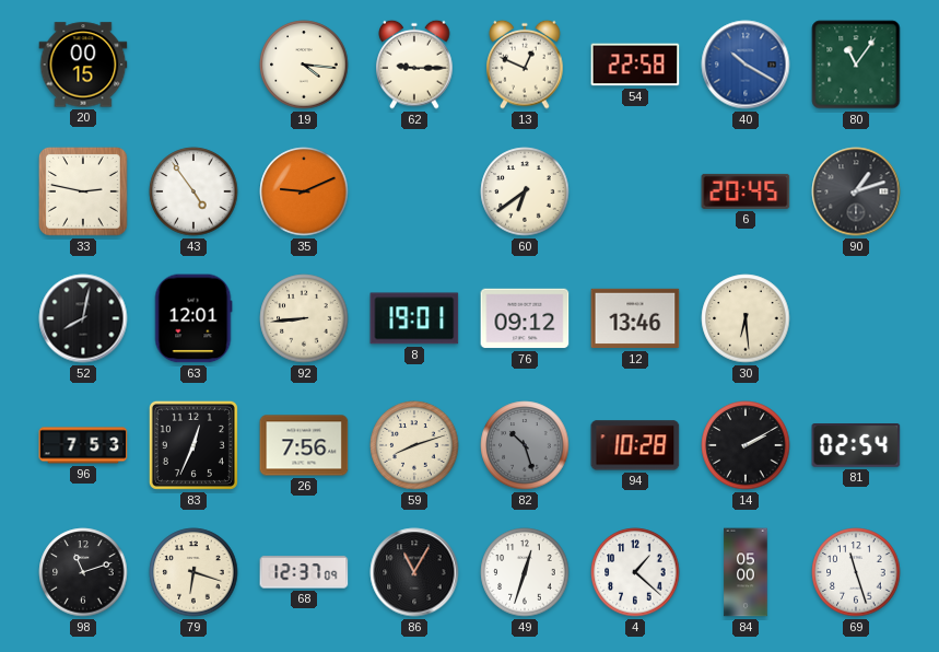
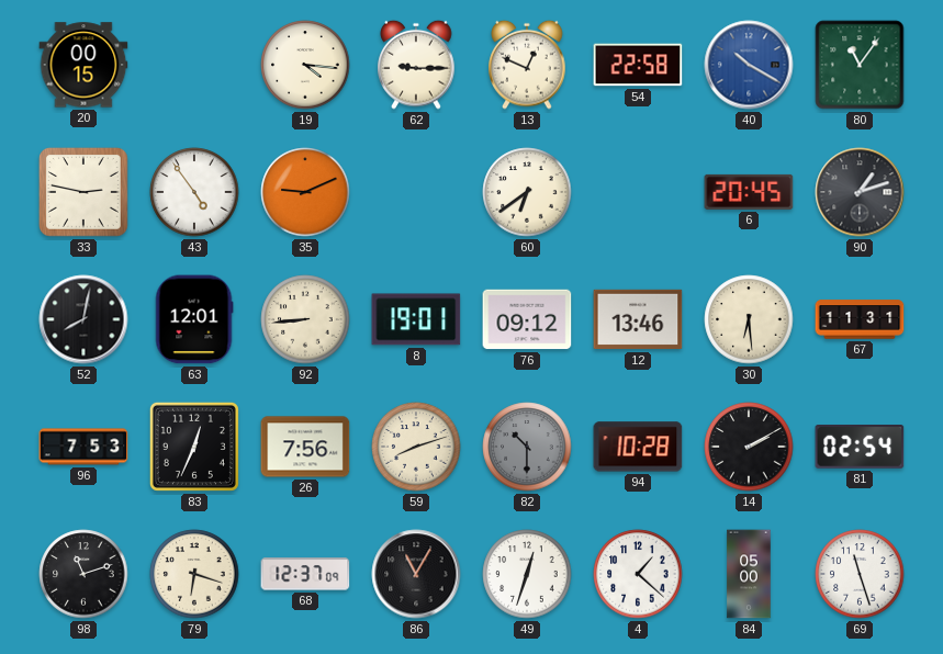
67: none -> 11:31
82: 10:27 -> 10:30
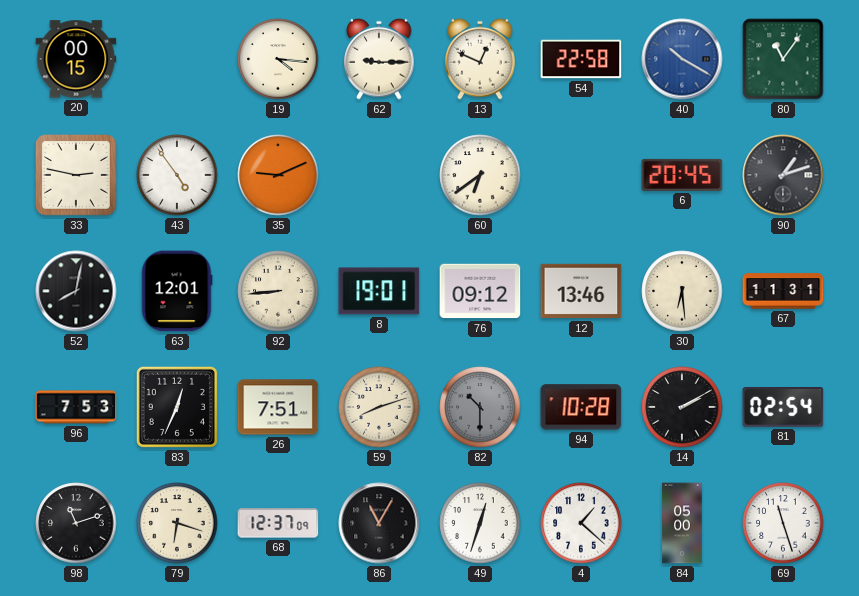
26: 7:56 -> 7:51
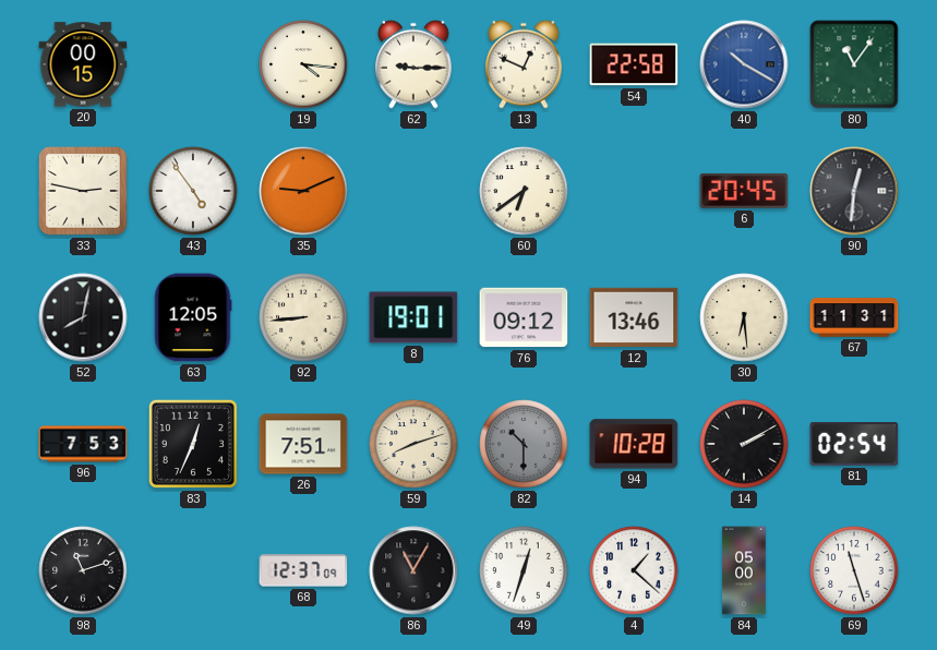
90: 1:12 -> 12:31
63: 12:01 -> 12:05
79: 6:18 -> none
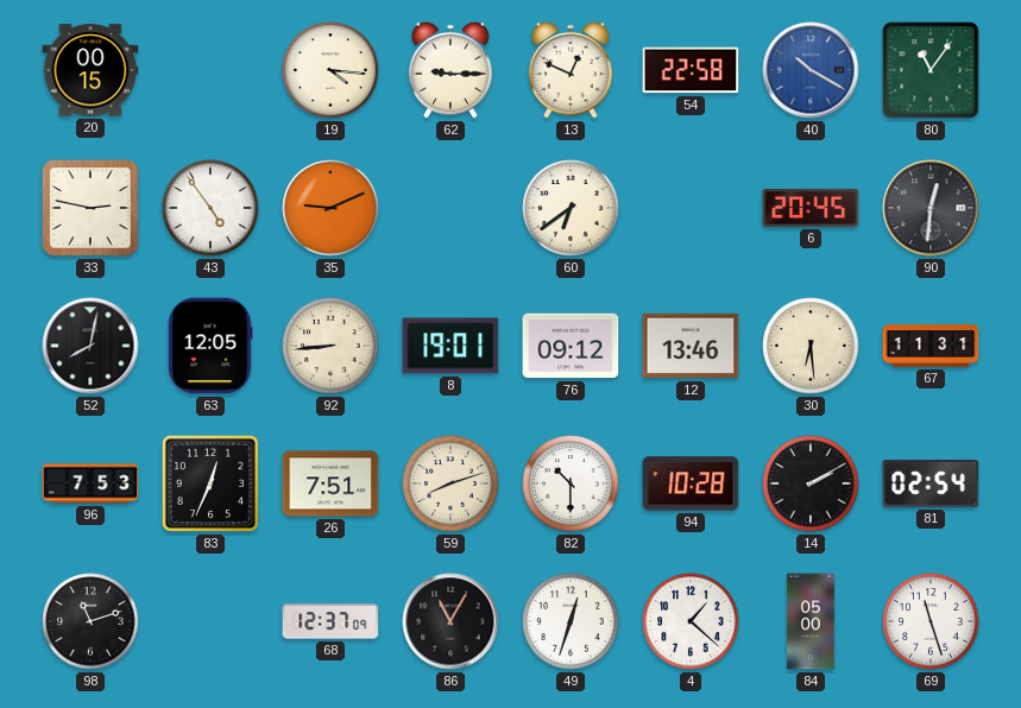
82 dial: grey -> white
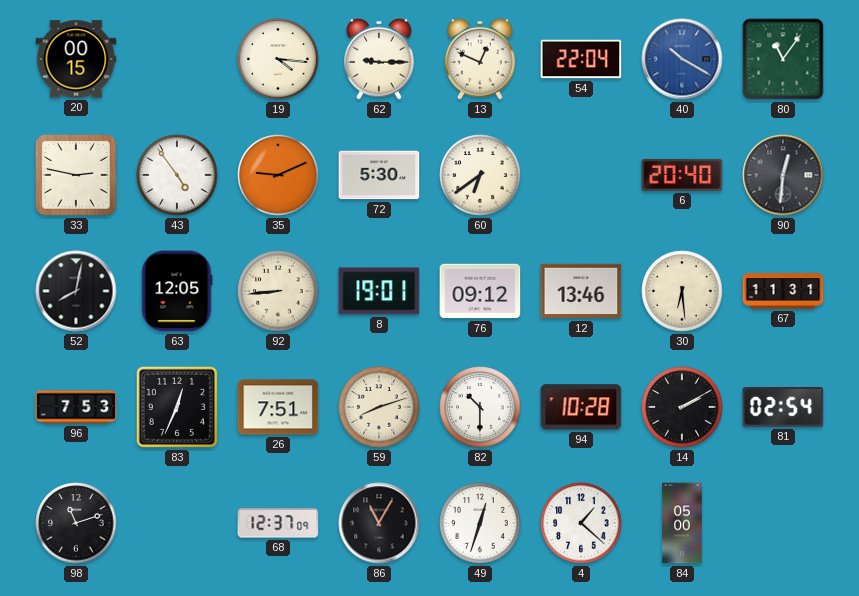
54: 22:58 -> 22:04
72: none -> 5:30
6: 20:45 -> 20:40
69: 11:27 -> none
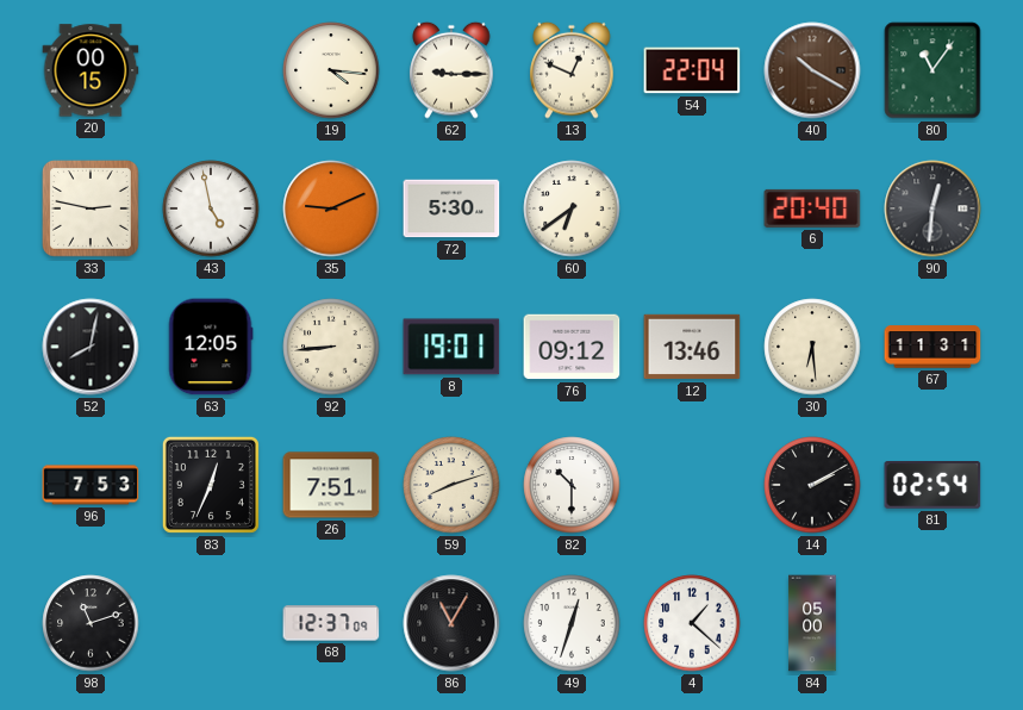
40 dial: blue -> brown
43: 4:54 -> 4:58
94: 10:28 -> none
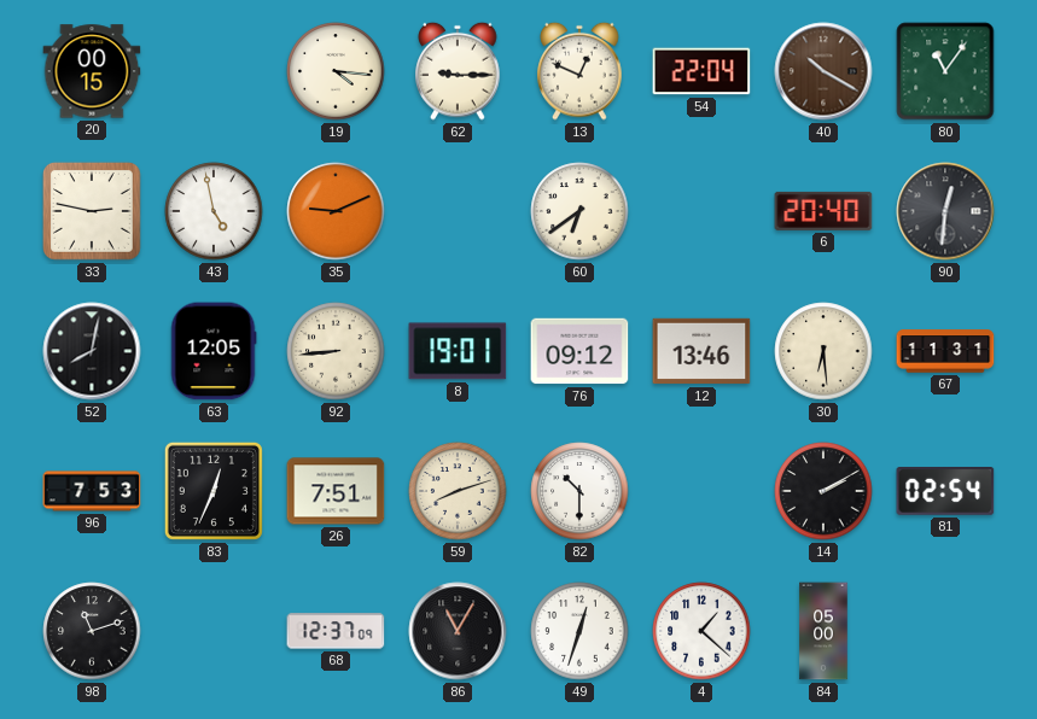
72: 5:30 -> none
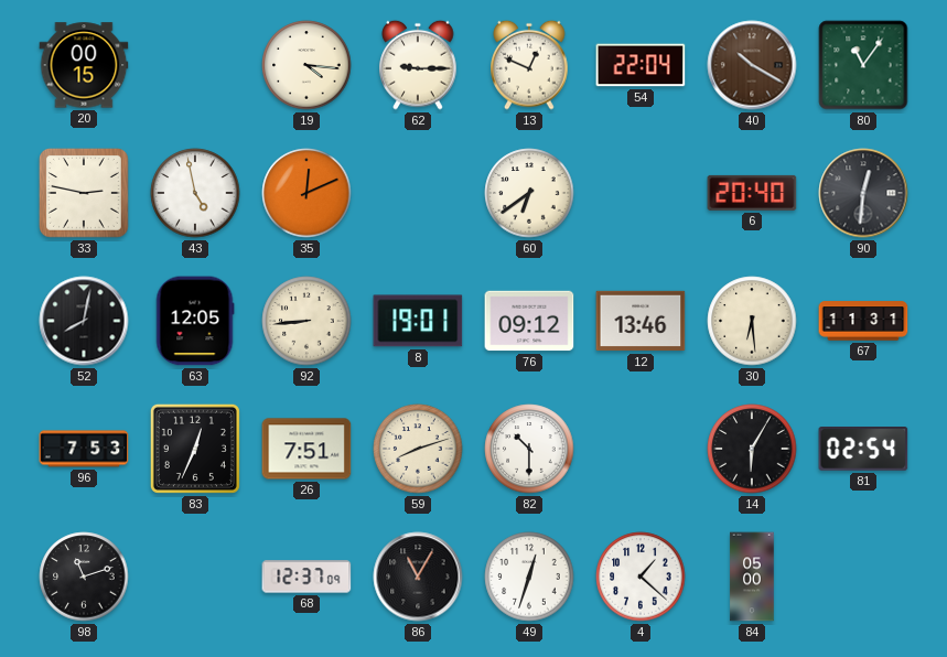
35: 9:11 -> 12:11
14: 2:10 -> 6:05
